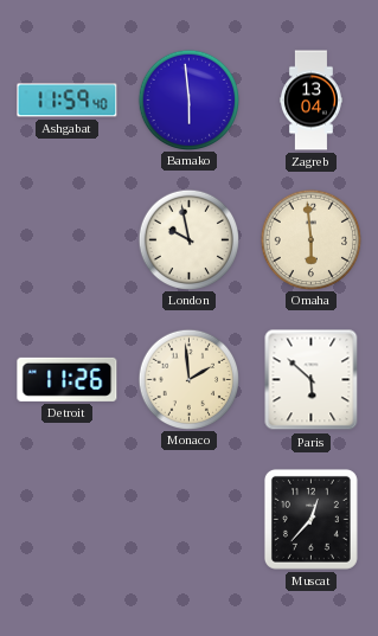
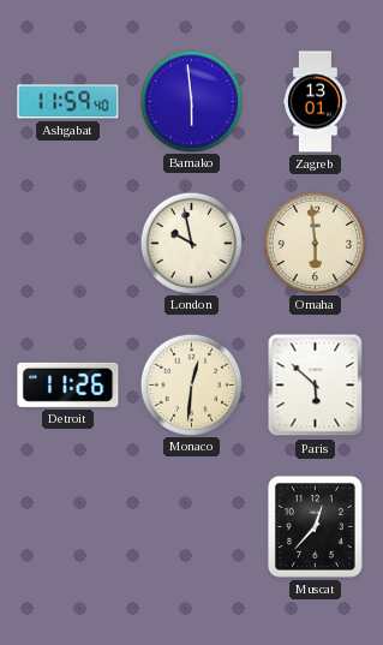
Zagreb: 13:04 -> 13:01
Monaco: 1:59 -> 12:31
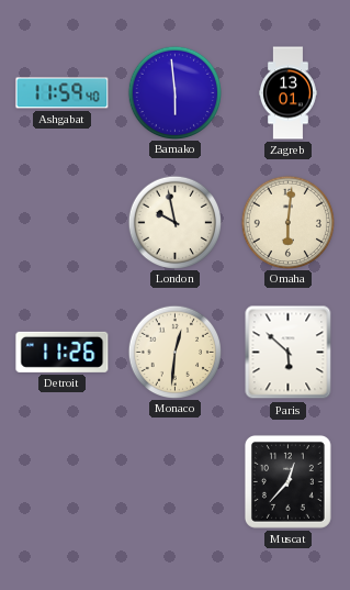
Omaha: 5:59 -> 6:01
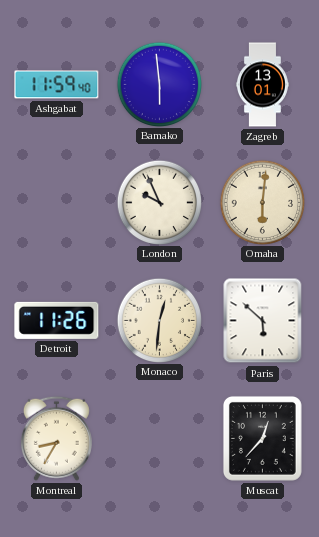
London: 9:58 -> 9:56
Montreal: none -> 8:35
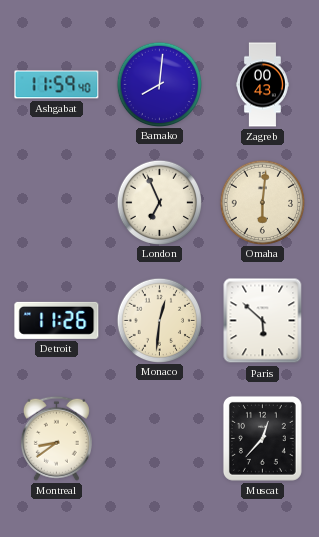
Bamako: 5:59 -> 8:01
Zagreb: 13:01 -> 00:43
London: 9:56 -> 6:56
Montreal: 8:35 -> 8:39
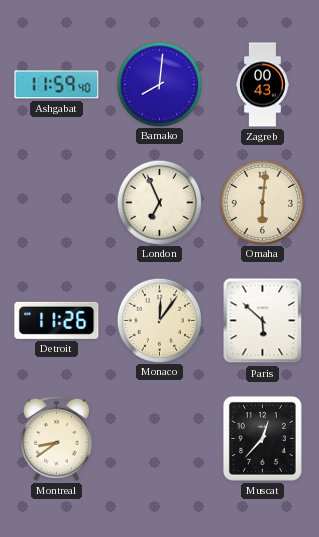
Monaco: 12:31 -> 12:06
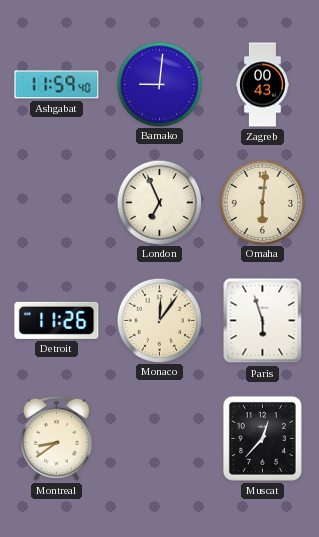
Bamako: 8:01 -> 9:01
Paris: 5:52 -> 5:57
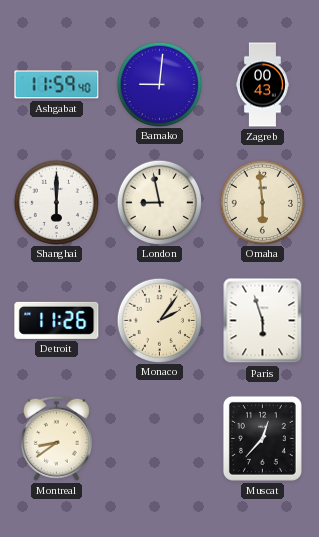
Shanghai: none -> 6:00
London: 6:56 -> 8:58
Omaha: 6:01 -> 5:59
Monaco: 12:06 -> 2:06
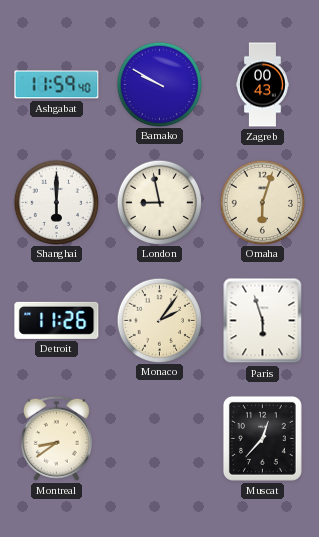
Bamako: 9:01 -> 9:50
Omaha: 5:59 -> 6:03
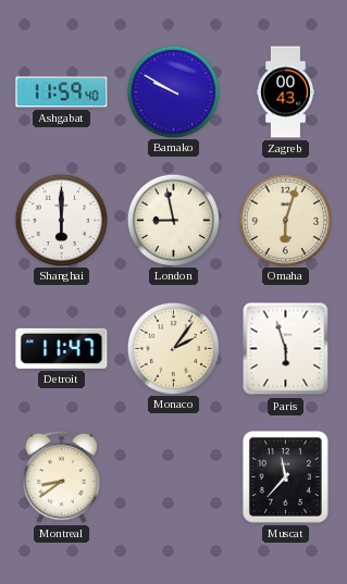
Detroit: 11:26 -> 11:47
Muscat: 12:37 -> 11:37
